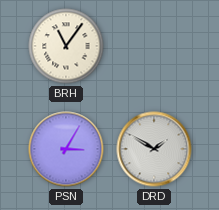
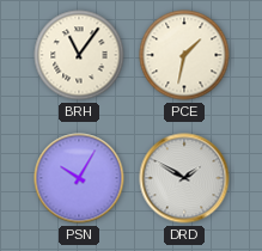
PCE: none -> 1:32
PSN: 3:05 -> 10:05
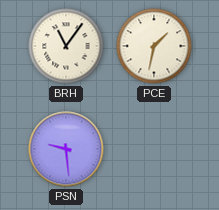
PSN: 10:05 -> 9:29
DRD: 1:50 -> none
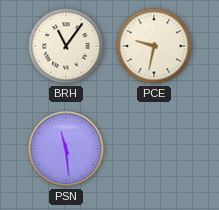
PCE: 1:32 -> 9:32
PSN: 9:29 -> 11:29
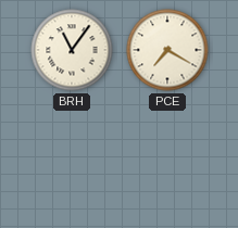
PCE: 9:32 -> 7:20
PSN: 11:29 -> none
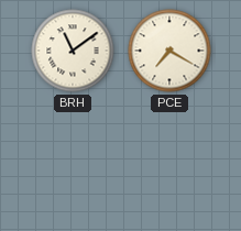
BRH: 11:06 -> 11:09
